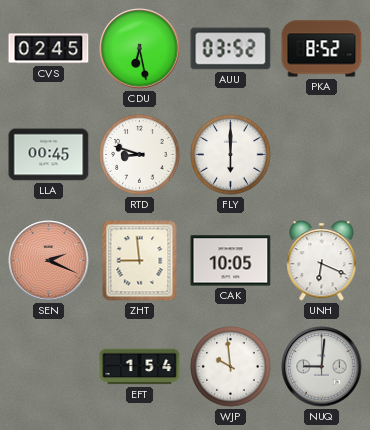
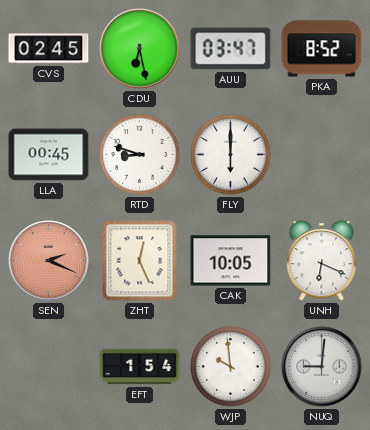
AUU: 03:52 -> 03:47
ZHT: 8:59 -> 12:26
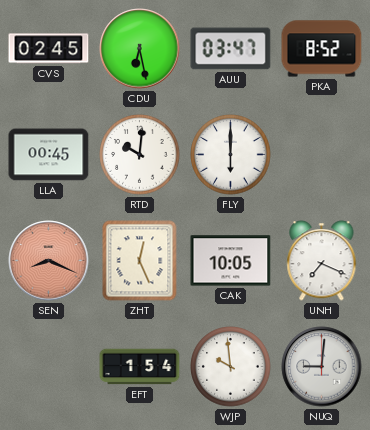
RTD: 8:48 -> 10:01
SEN: 2:19 -> 8:19
UNH: 6:19 -> 7:19
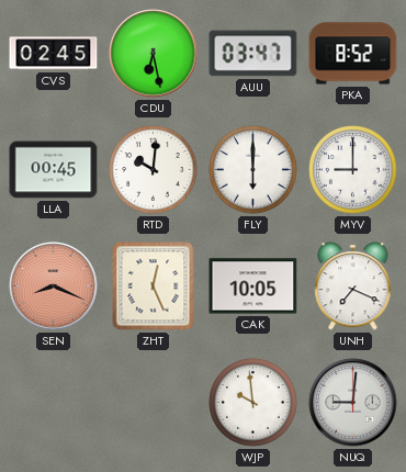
MYV: none -> 9:00
EFT: 1:54 -> none
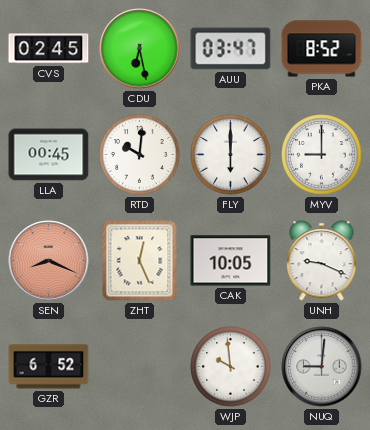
UNH: 7:19 -> 9:19
GZR: none -> 6:52
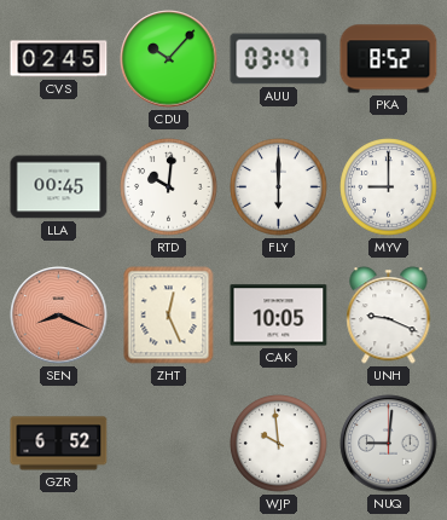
CDU: 6:28 -> 10:07
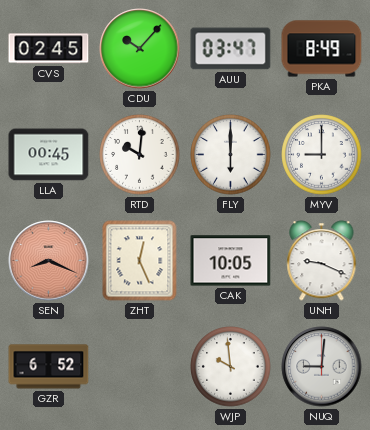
PKA: 8:52 -> 8:49
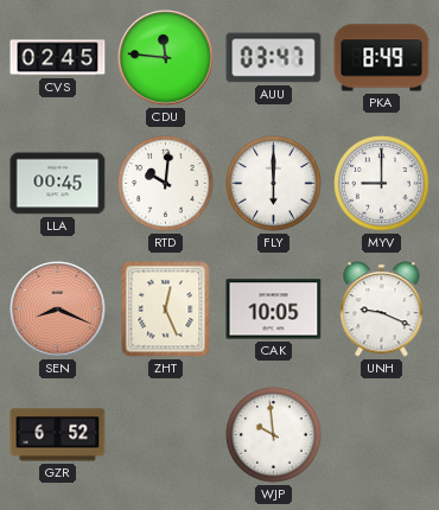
CDU: 10:07 -> 11:46
NUQ: 9:01 -> none
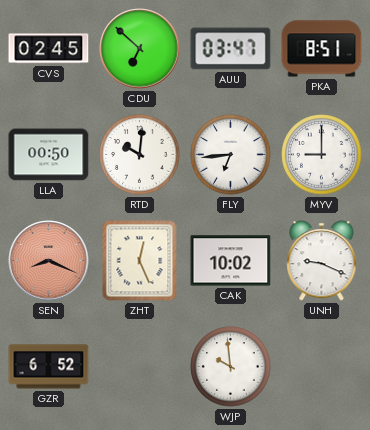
CDU: 11:46 -> 6:52
PKA: 8:49 -> 8:51
LLA: 00:45 -> 00:50
FLY: 6:00 -> 6:44
CAK: 10:05 -> 10:02
